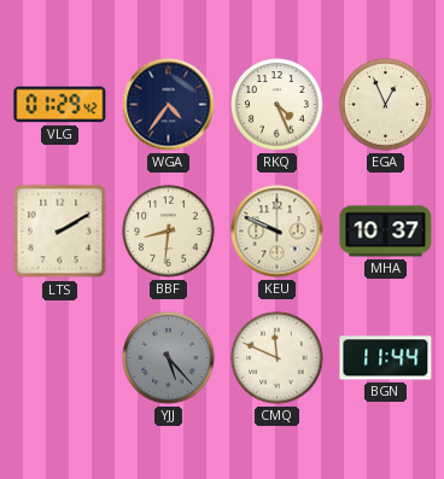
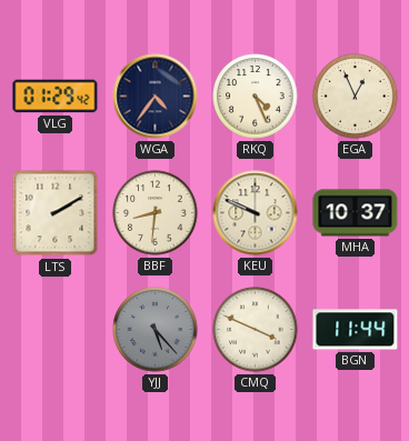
CMQ: 11:49 -> 3:49
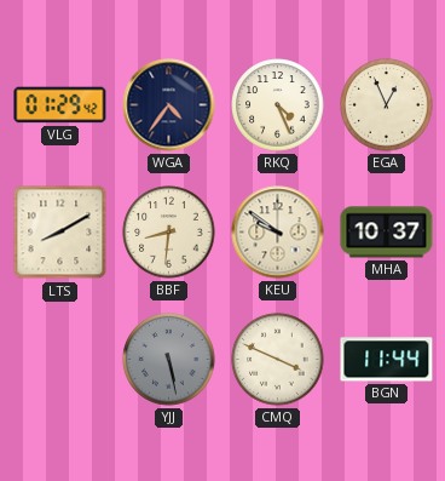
LTS: 2:10 -> 8:10
KEU: 9:49 -> 9:51
YJJ: 5:23 -> 5:28
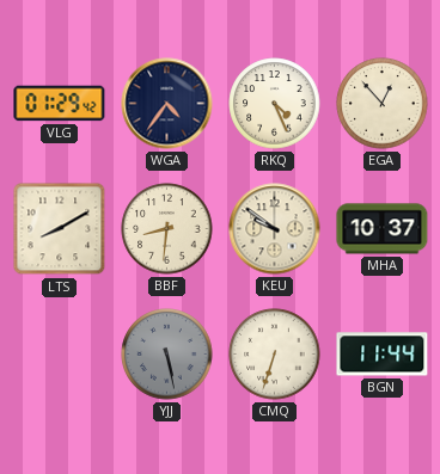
EGA: 12:56 -> 12:53
CMQ: 3:49 -> 6:33
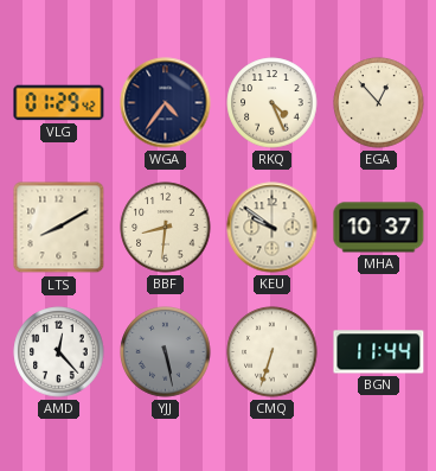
AMD: none -> 12:23
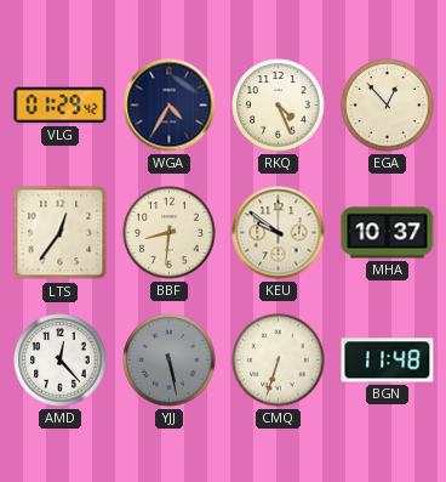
WGA: 4:36 -> 4:35
LTS: 8:10 -> 12:36
BGN: 11:44 -> 11:48
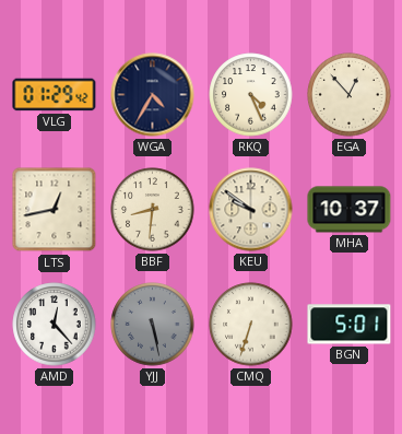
LTS: 12:36 -> 12:43
BGN: 11:48 -> 5:01
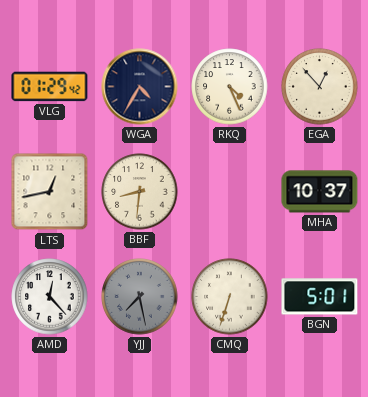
KEU: 9:51 -> none
YJJ: 5:28 -> 7:28
